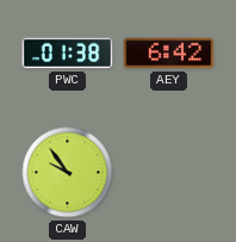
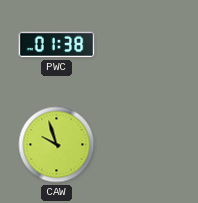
AEY: 6:42 -> none
CAW: 9:54 -> 9:57
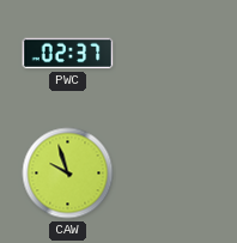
PWC: 01:38 -> 02:37
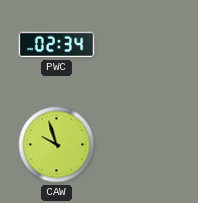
PWC: 02:37 -> 02:34
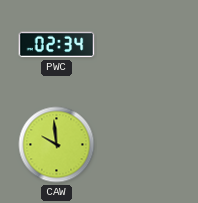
CAW: 9:57 -> 9:59
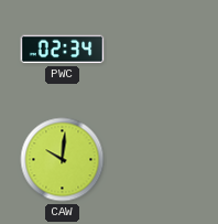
CAW: 9:59 -> 10:01
